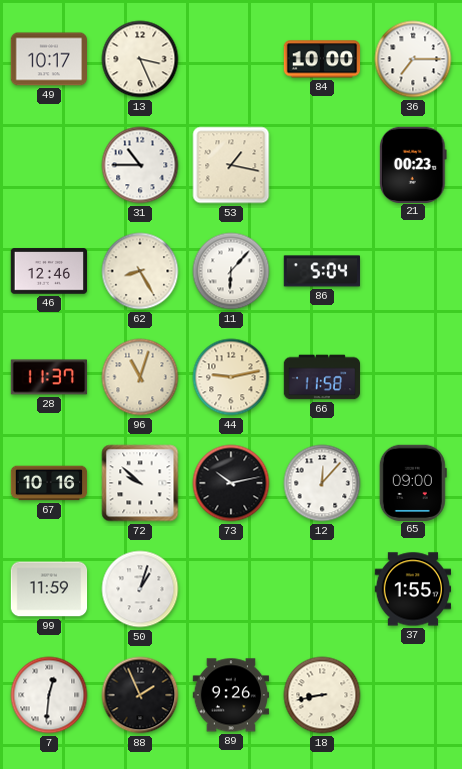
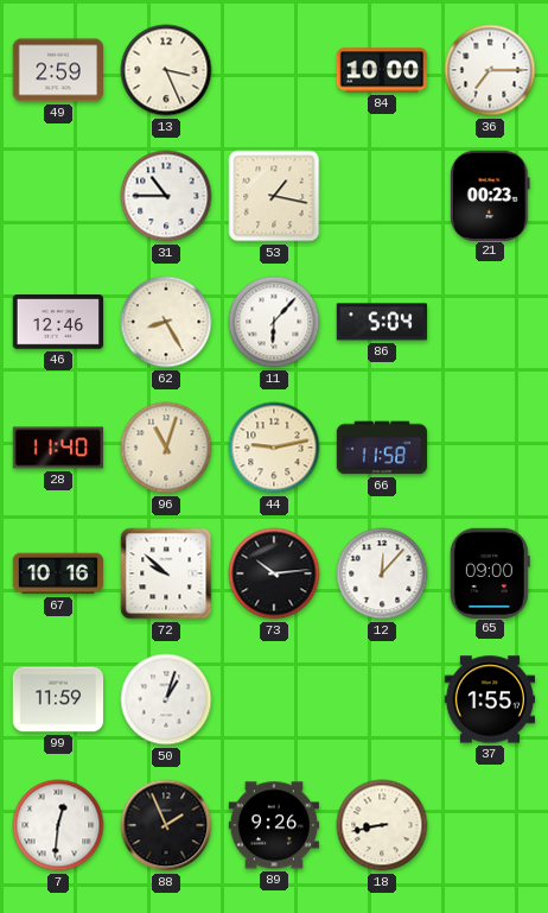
49: 10:17 -> 2:59
28: 11:37 -> 11:40
73: 10:13 -> 10:14
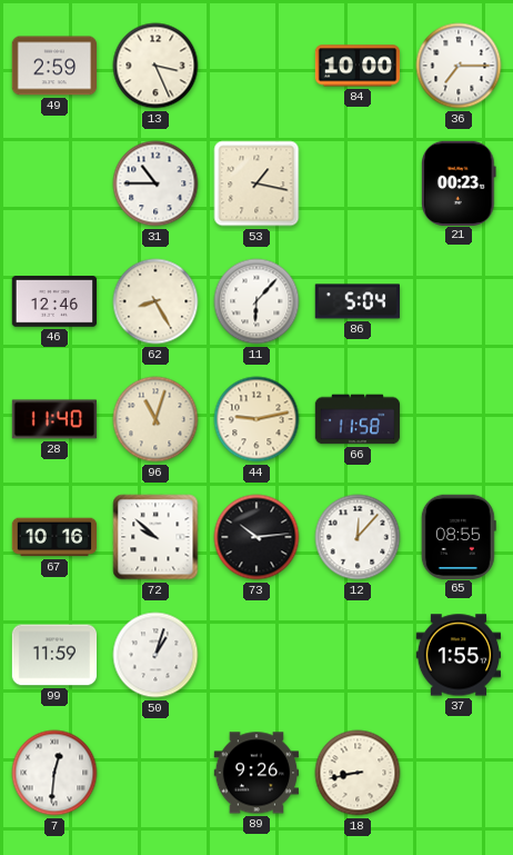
65: 09:00 -> 08:55
88: 1:56 -> none
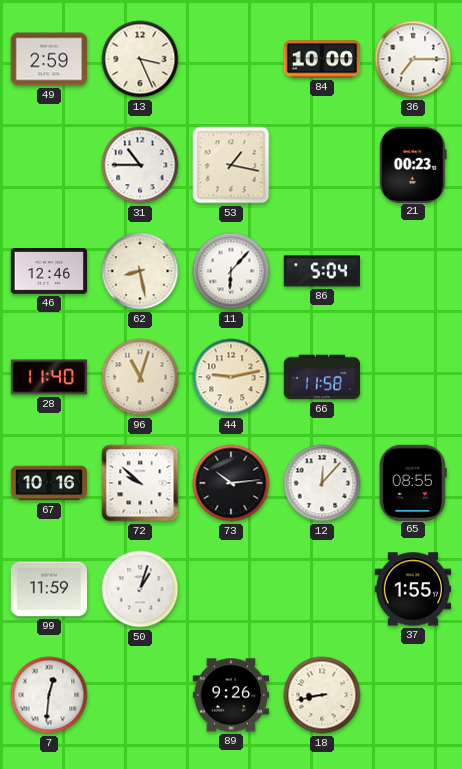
62: 8:25 -> 8:28
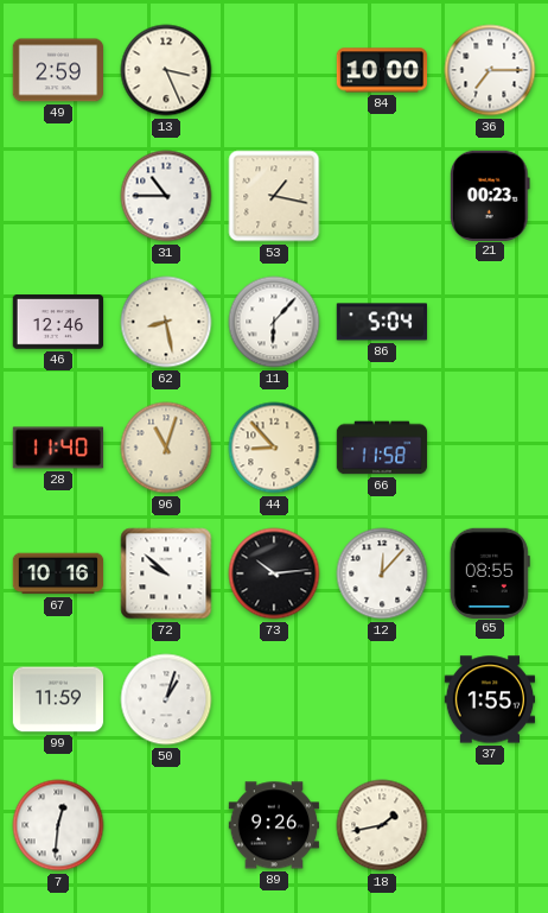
44: 9:13 -> 8:53
18: 8:43 -> 1:43
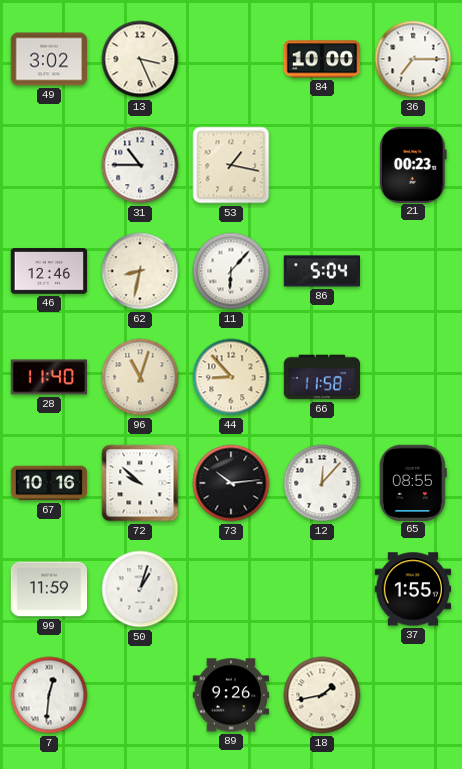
49: 2:59 -> 3:02
62: 8:28 -> 8:32
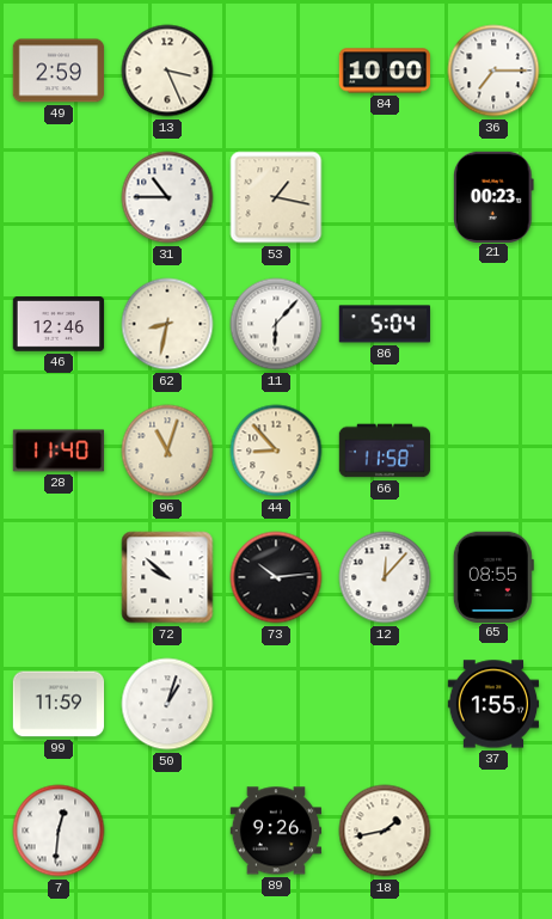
49: 3:02 -> 2:59
67: 10:16 -> none
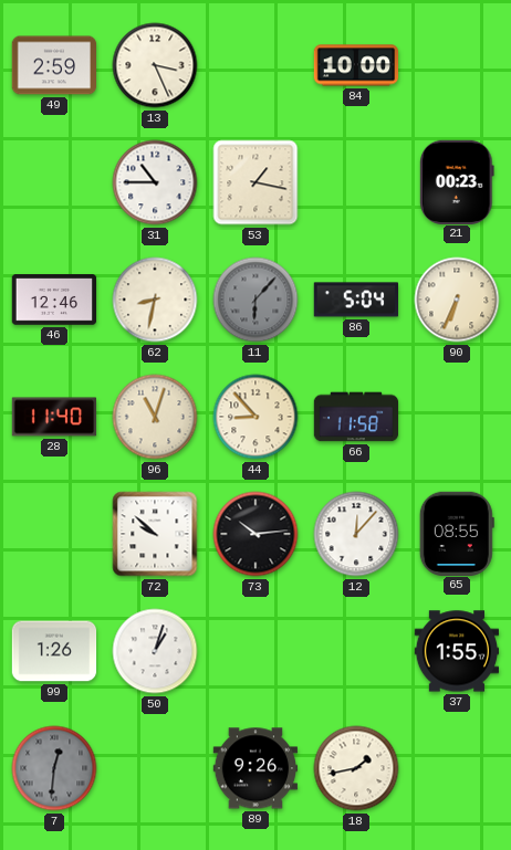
36: 7:15 -> none
11 dial: white -> grey
90: none -> 6:34
99: 11:59 -> 1:26
7 dial: white -> grey
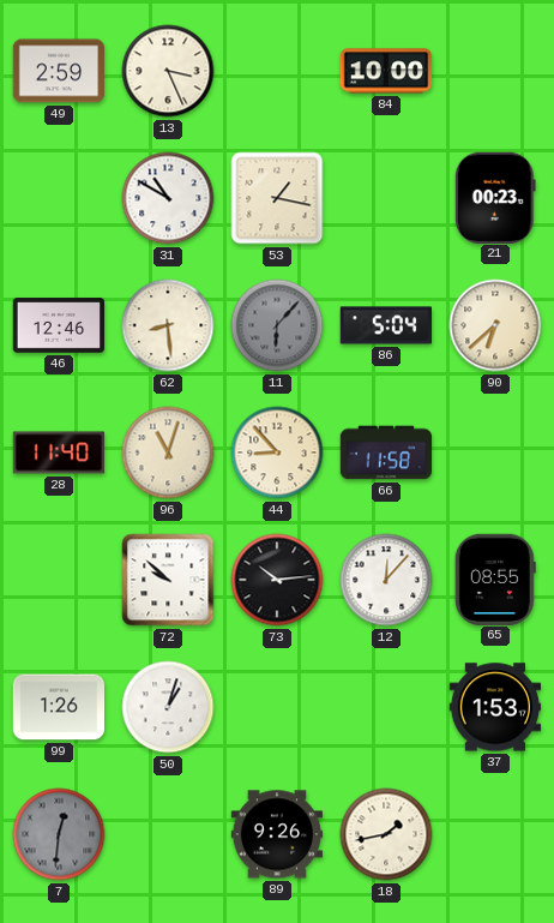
31: 10:45 -> 10:50
62: 8:32 -> 8:29
90: 6:34 -> 6:38
37: 1:55 -> 1:53
